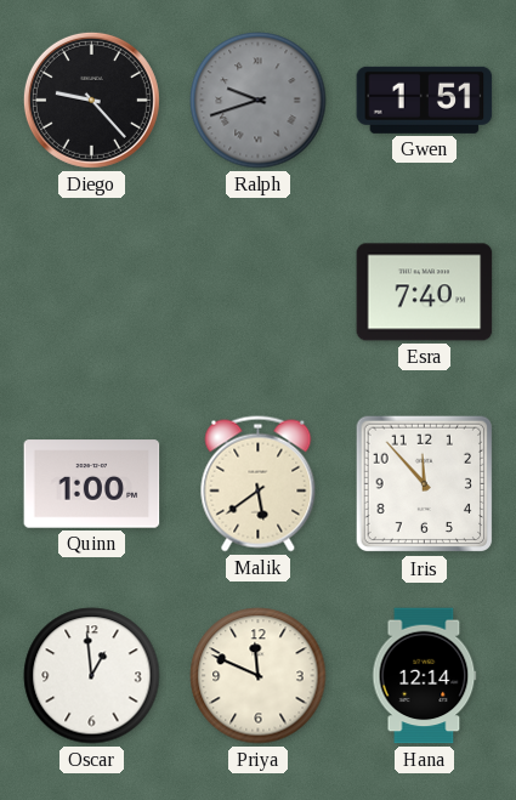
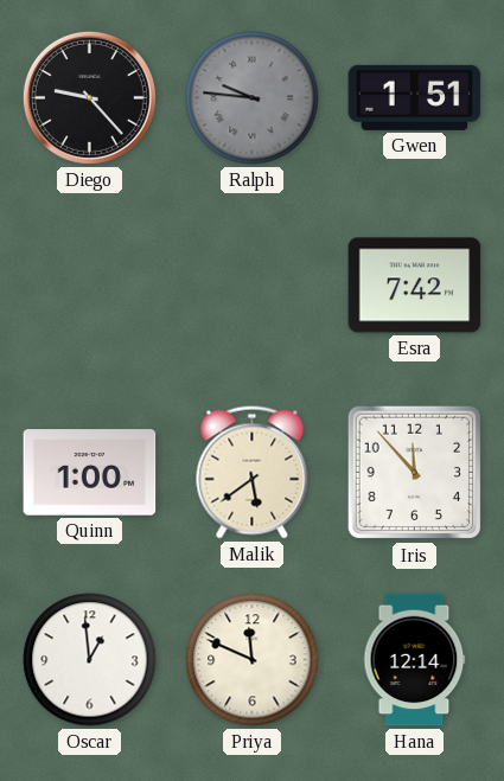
Ralph: 9:42 -> 9:46
Esra: 7:40 -> 7:42
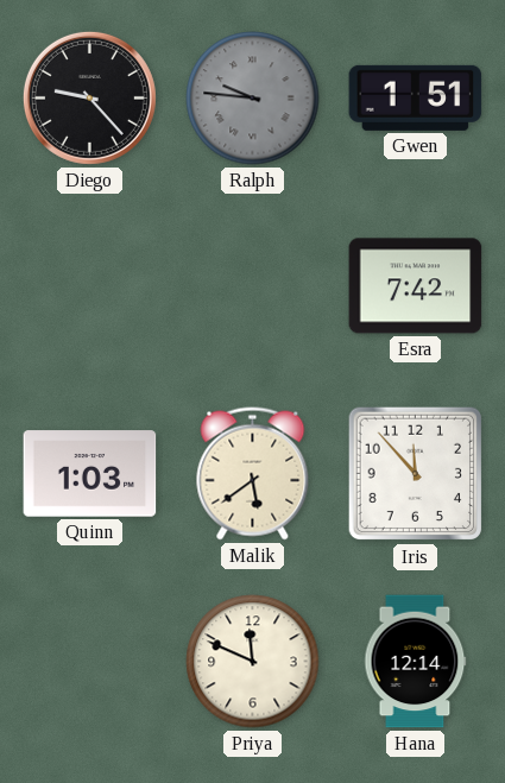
Quinn: 1:00 -> 1:03
Oscar: 12:59 -> none
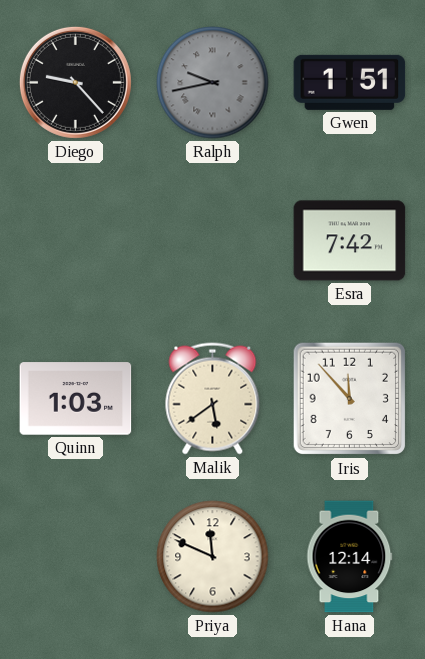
Ralph: 9:46 -> 9:43
